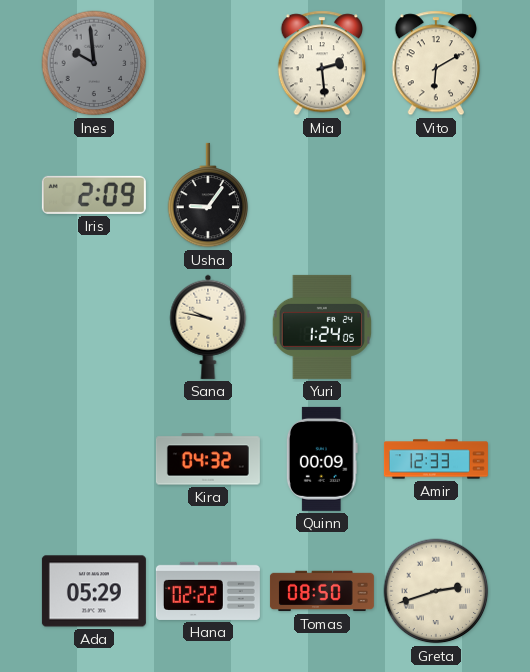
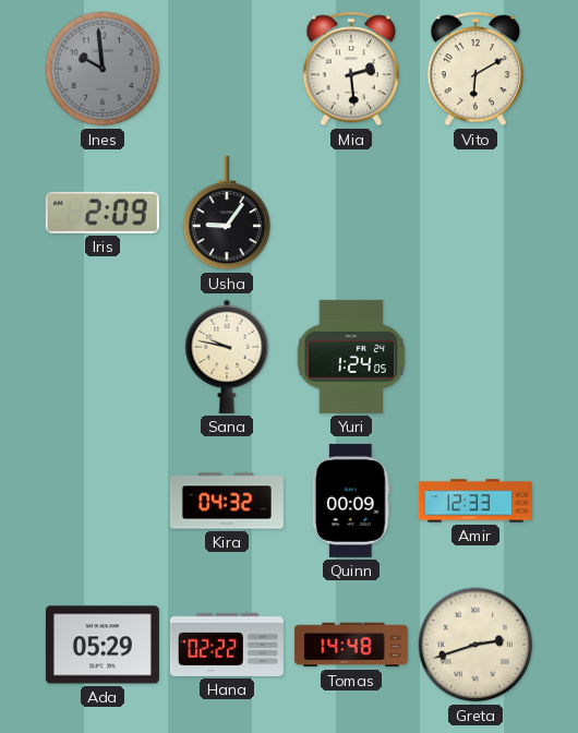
Tomas: 08:50 -> 14:48
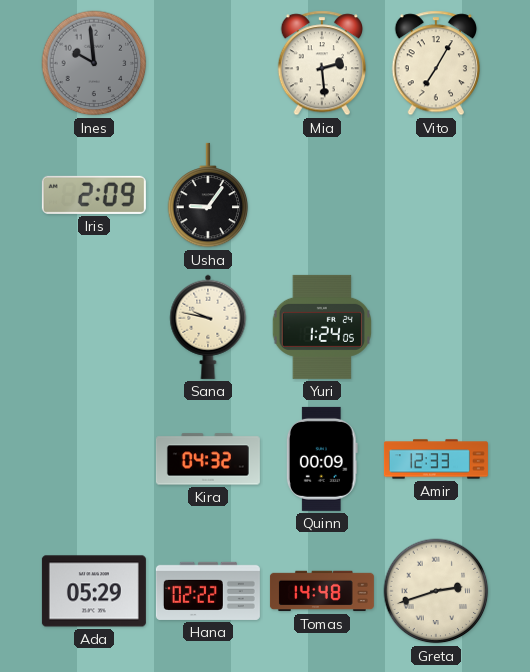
Vito: 6:10 -> 7:05
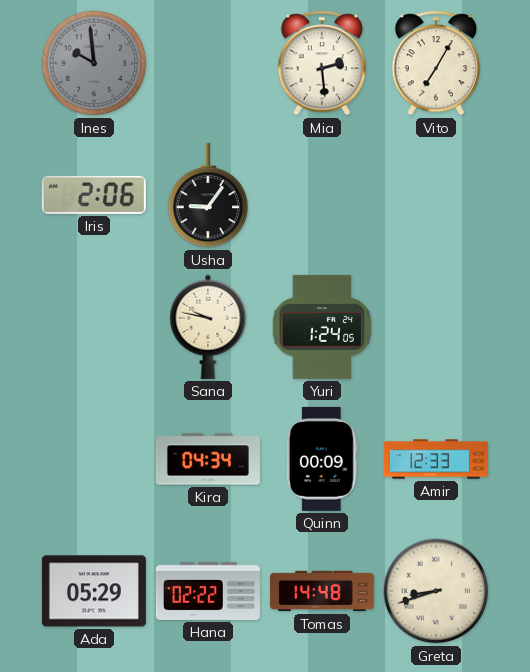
Iris: 2:09 -> 2:06
Kira: 04:32 -> 04:34
Greta: 2:42 -> 8:42
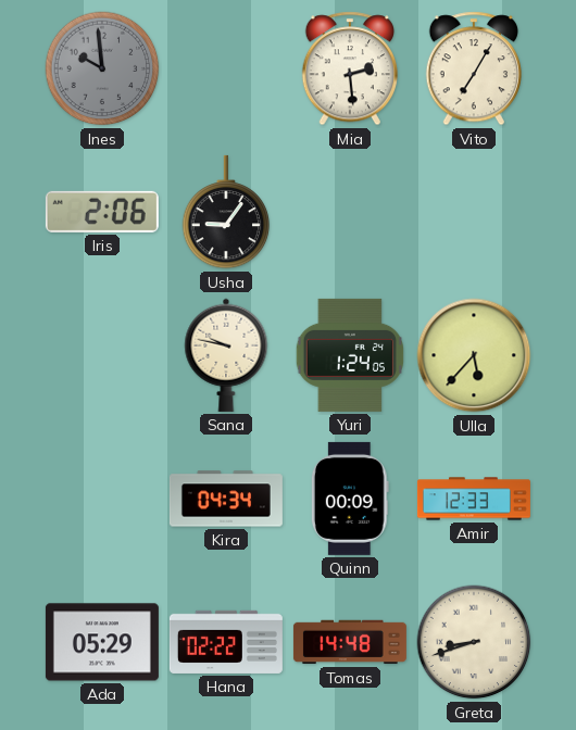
Ulla: none -> 5:37
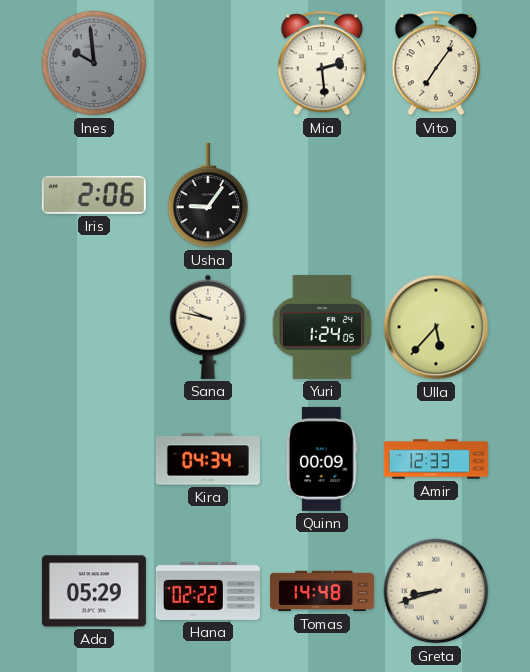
Vito: 7:05 -> 7:06
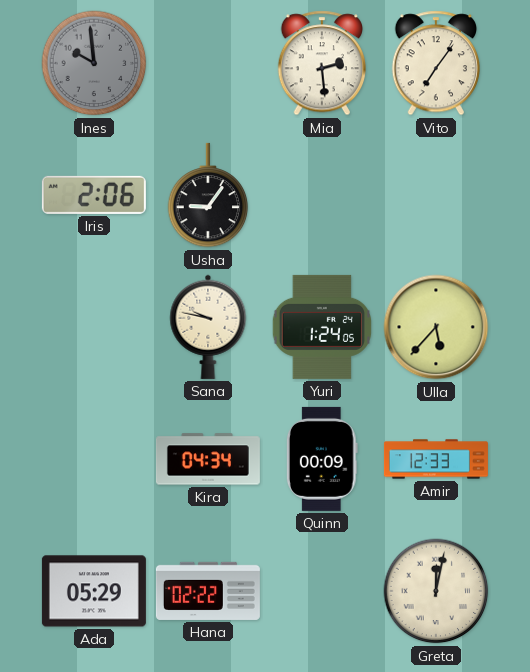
Tomas: 14:48 -> none
Greta: 8:42 -> 12:02
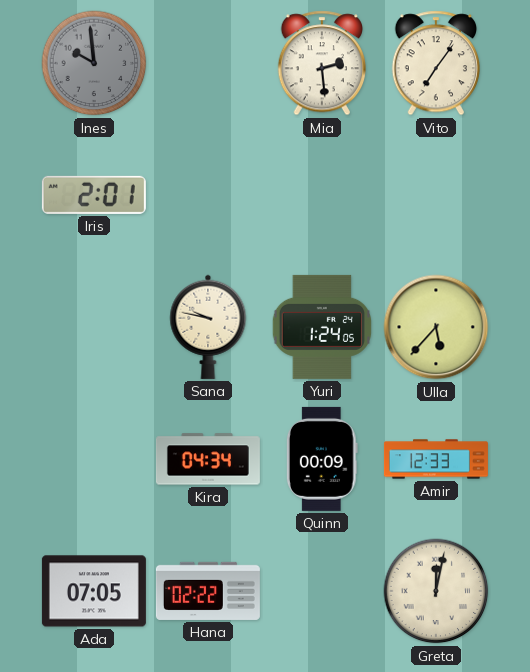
Iris: 2:06 -> 2:01
Usha: 9:06 -> none
Ada: 05:29 -> 07:05
